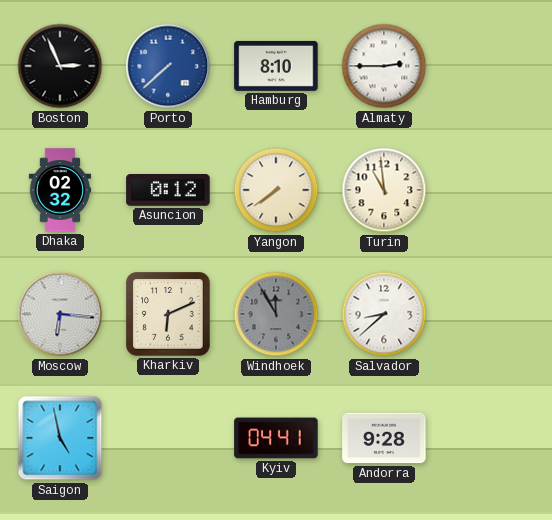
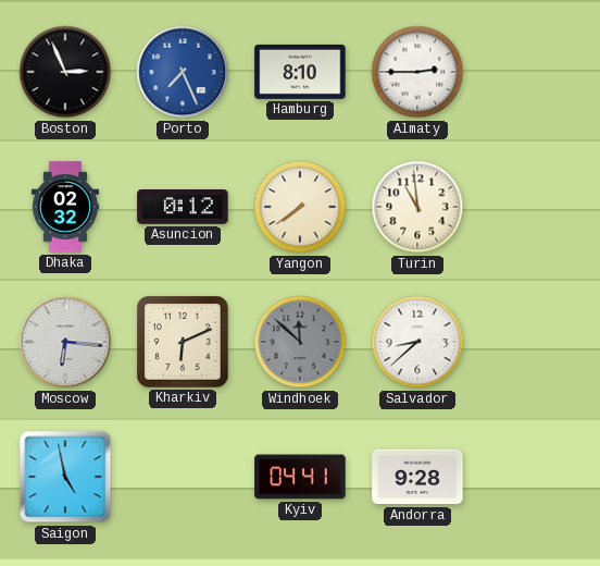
Porto: 7:38 -> 7:26
Windhoek: 11:55 -> 11:52
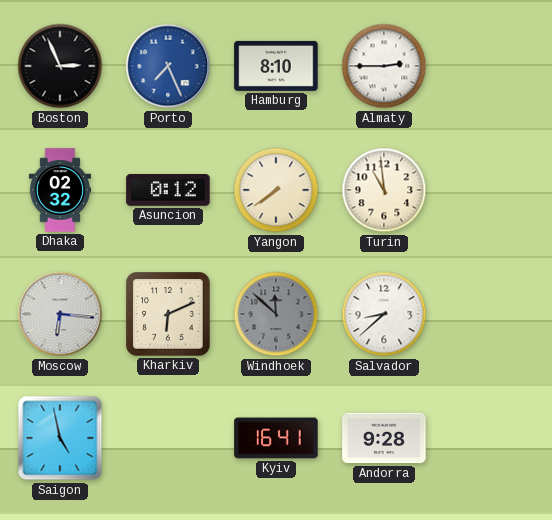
Kyiv: 04:41 -> 16:41
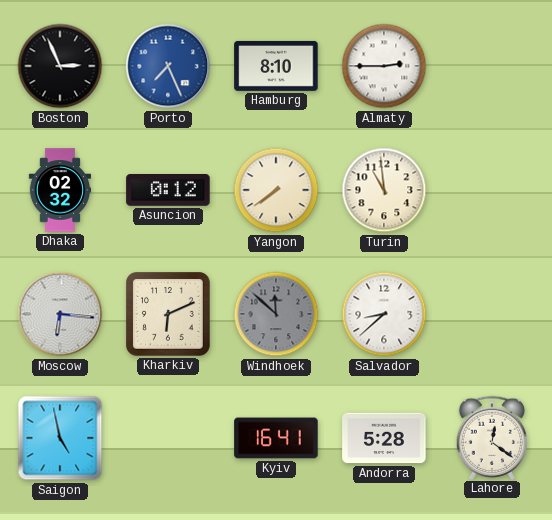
Andorra: 9:28 -> 5:28
Lahore: none -> 12:21
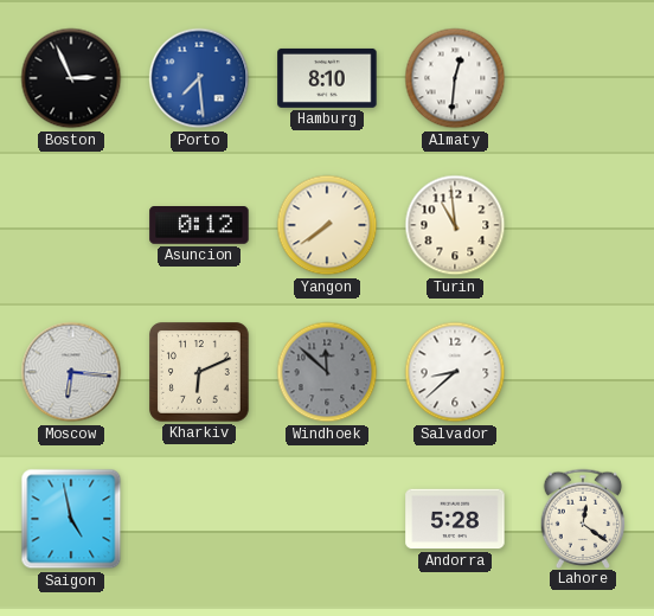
Porto: 7:26 -> 7:29
Almaty: 2:45 -> 12:31
Dhaka: 02:32 -> none
Kyiv: 16:41 -> none
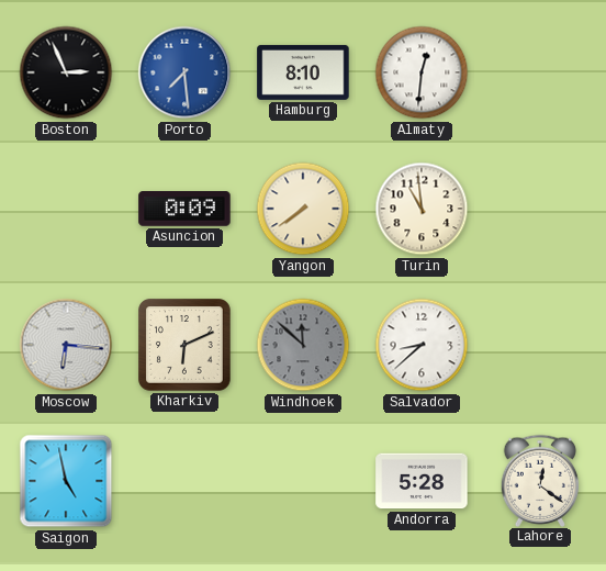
Asuncion: 0:12 -> 0:09
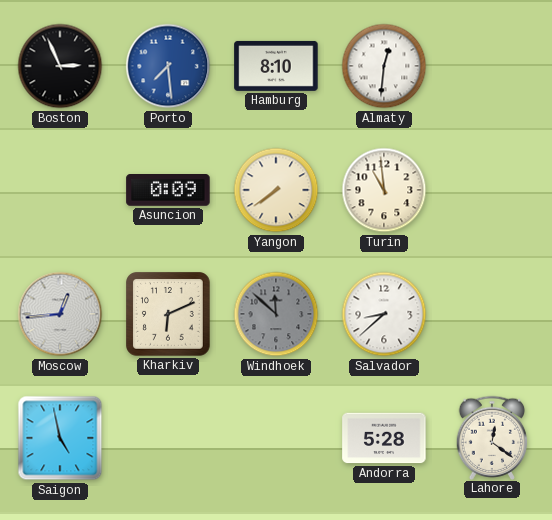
Moscow: 6:16 -> 12:44
